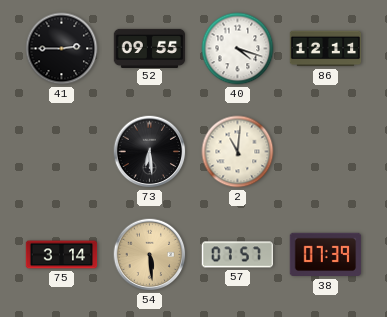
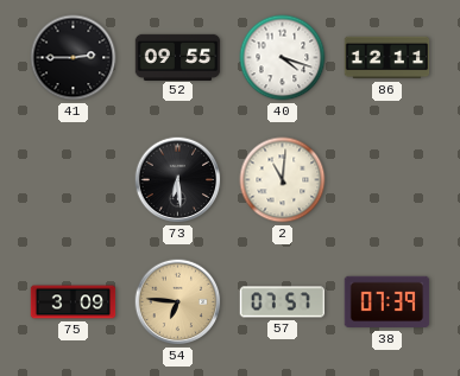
75: 3:14 -> 3:09
54: 5:29 -> 6:46
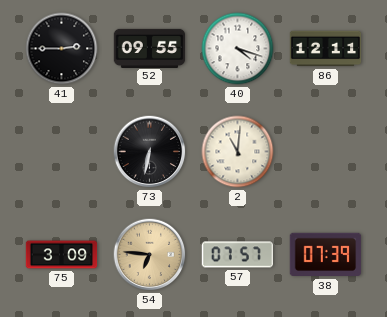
73: 6:29 -> 6:32
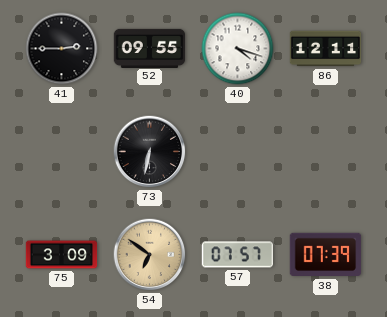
2: 11:01 -> none
54: 6:46 -> 6:51
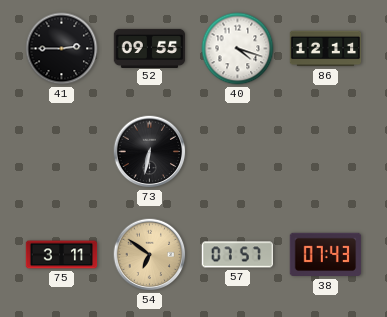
75: 3:09 -> 3:11
38: 07:39 -> 07:43
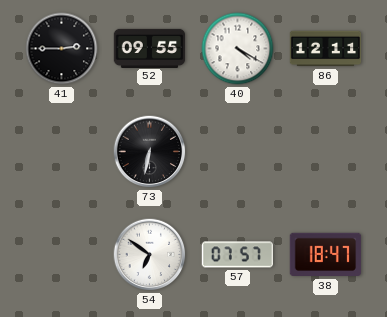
40: 4:18 -> 4:20
75: 3:11 -> none
54 dial: champagne -> white
38: 07:43 -> 18:47
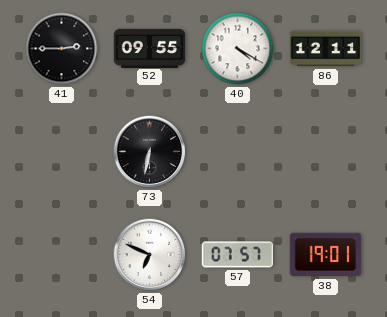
54: 6:51 -> 6:49
38: 18:47 -> 19:01
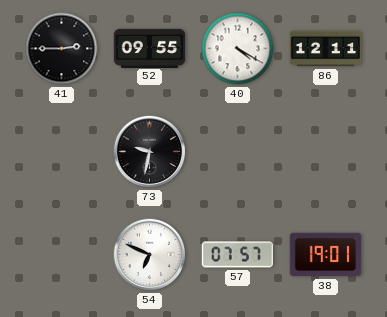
73: 6:32 -> 9:32
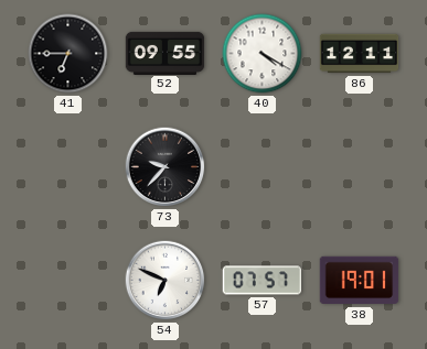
41: 2:45 -> 6:45
73: 9:32 -> 9:37
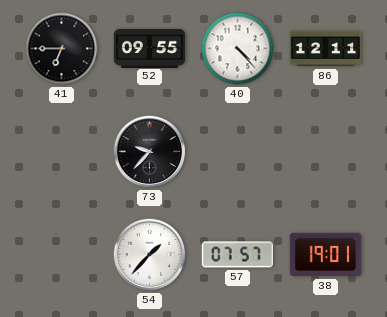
40: 4:20 -> 4:23
54: 6:49 -> 1:37
